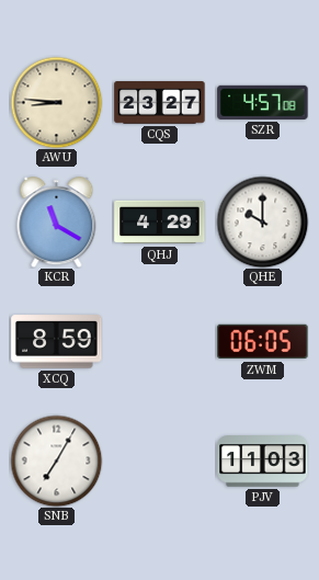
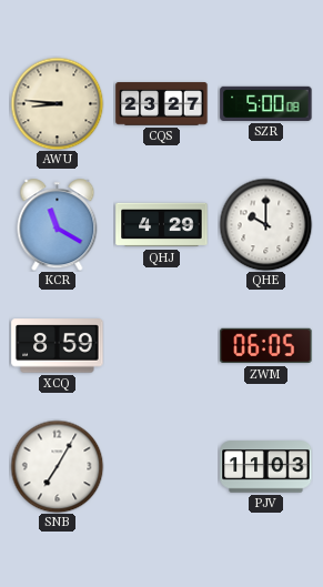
SZR: 4:57 -> 5:00
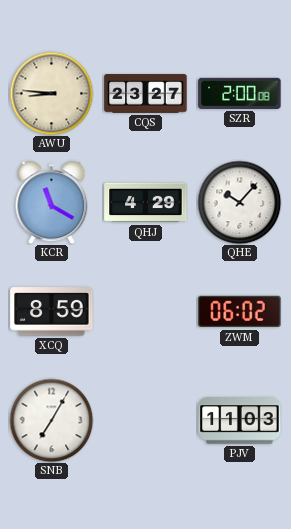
SZR: 5:00 -> 2:00
QHE: 10:00 -> 10:07
ZWM: 06:05 -> 06:02
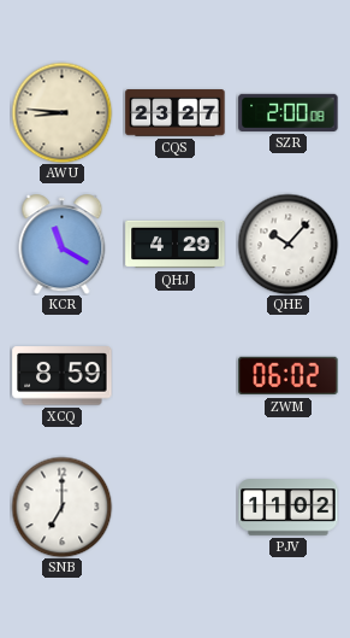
SNB: 7:05 -> 7:00
PJV: 11:03 -> 11:02
